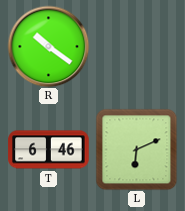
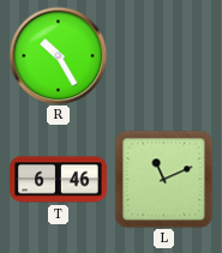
R: 10:21 -> 10:25
L: 6:11 -> 11:11
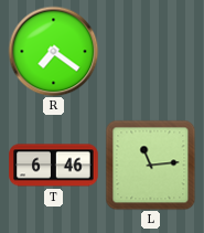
R: 10:25 -> 7:21
L: 11:11 -> 11:14
